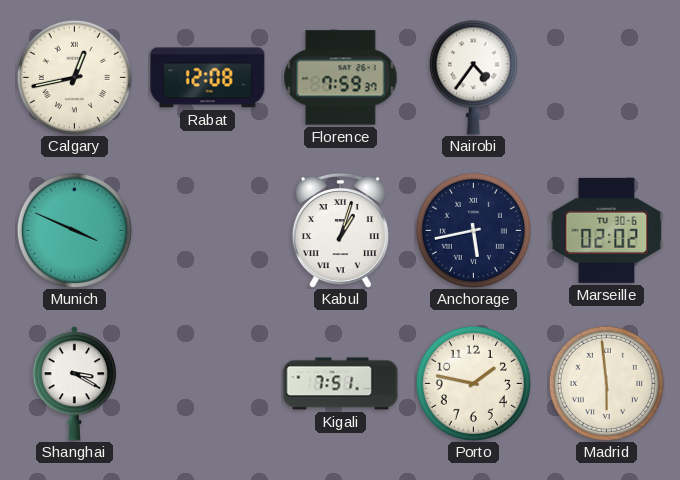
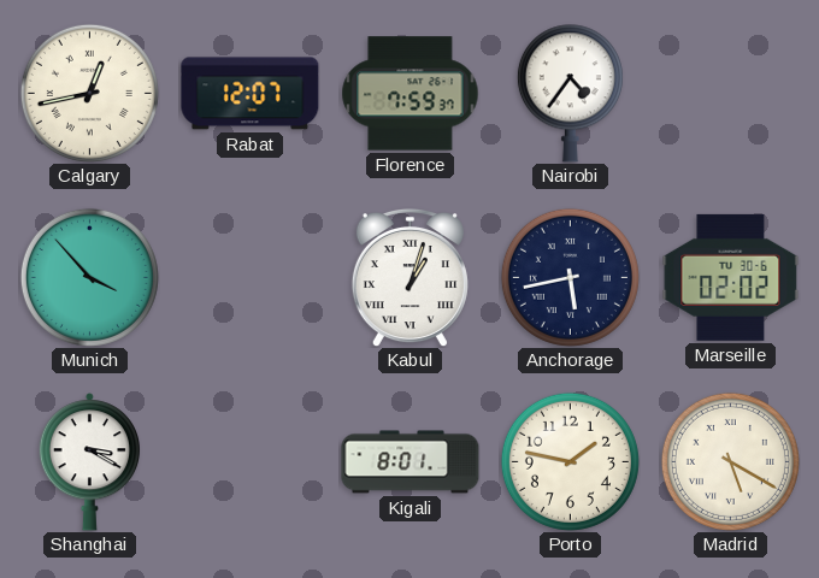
Rabat: 12:08 -> 12:07
Munich: 3:49 -> 3:53
Kigali: 7:51 -> 8:01
Madrid: 5:59 -> 5:20
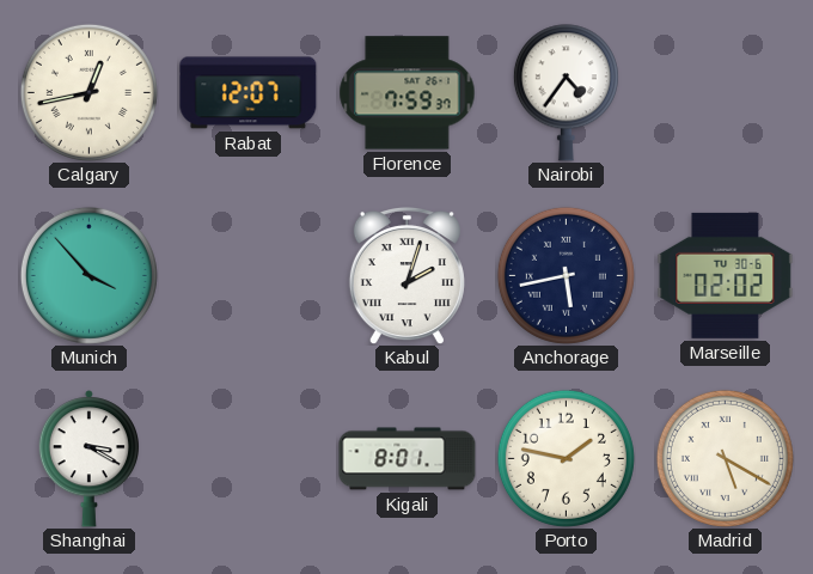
Kabul: 1:03 -> 2:03
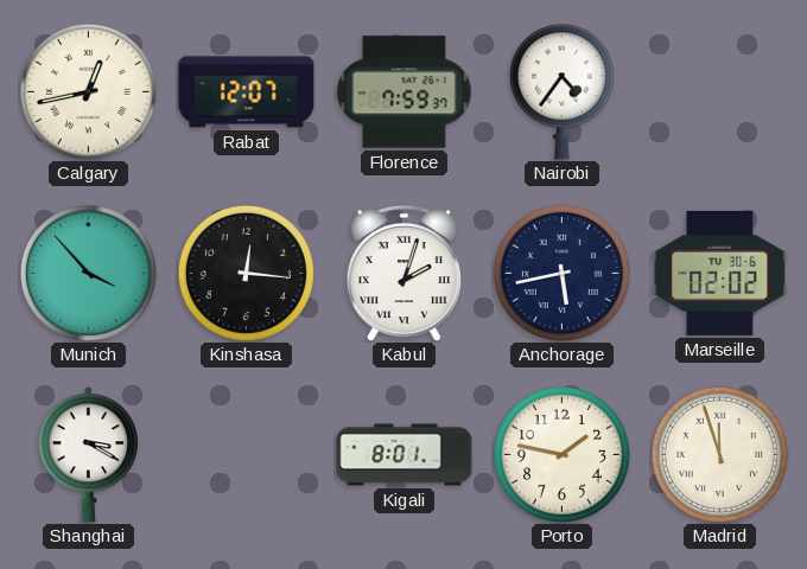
Kinshasa: none -> 12:16
Madrid: 5:20 -> 11:57
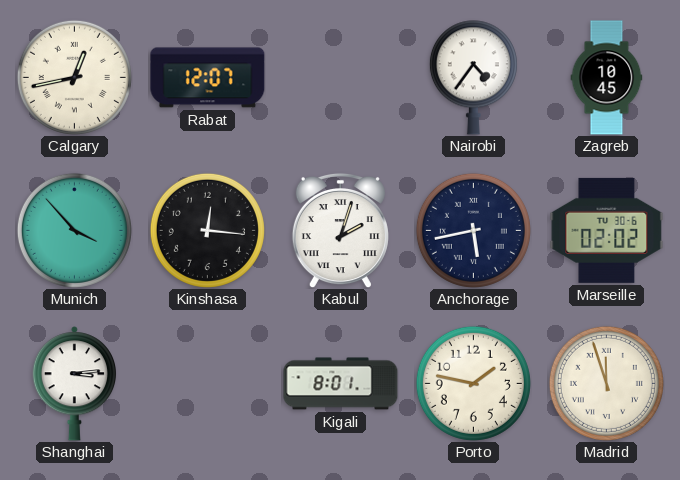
Florence: 7:59 -> none
Zagreb: none -> 10:45
Shanghai: 3:20 -> 3:14
